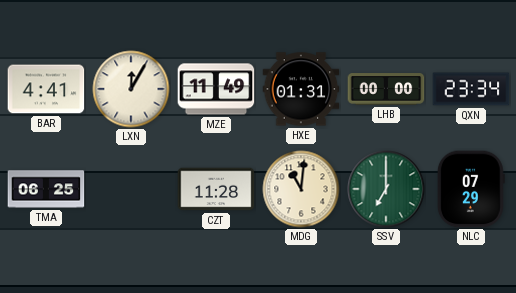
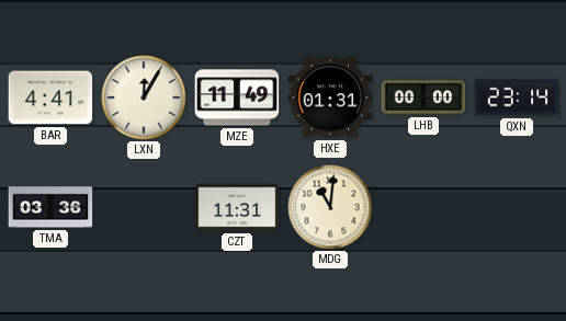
QXN: 23:34 -> 23:14
TMA: 06:25 -> 03:36
CZT: 11:28 -> 11:31
SSV: 7:00 -> none
NLC: 07:29 -> none
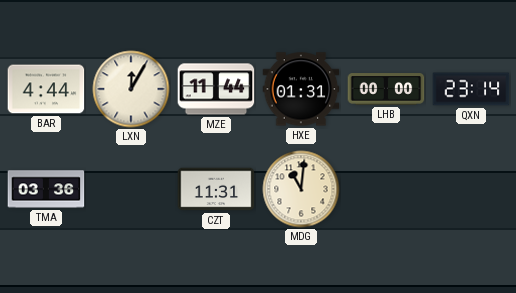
BAR: 4:41 -> 4:44
MZE: 11:49 -> 11:44
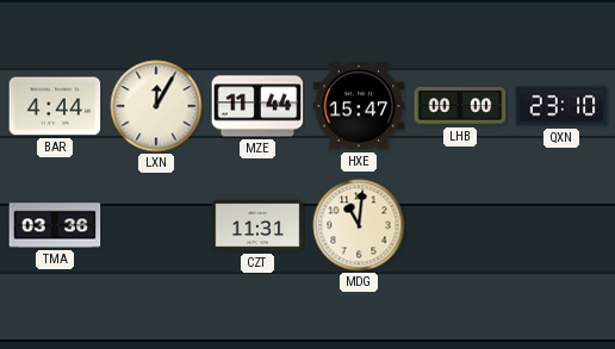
HXE: 01:31 -> 15:47
QXN: 23:14 -> 23:10
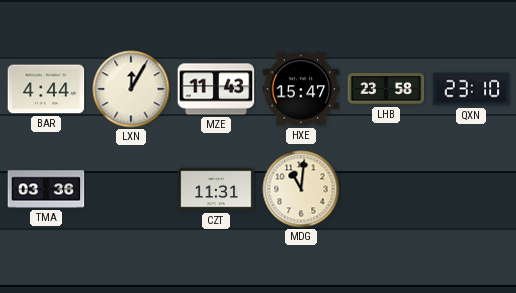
MZE: 11:44 -> 11:43
LHB: 00:00 -> 23:58
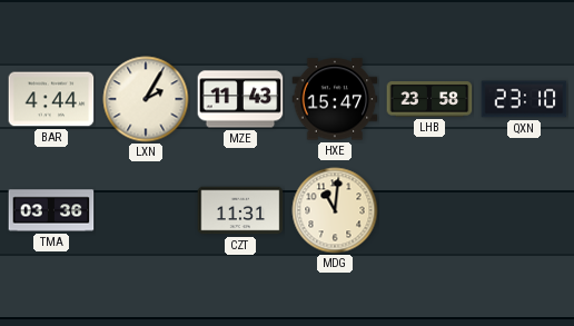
LXN: 12:05 -> 2:05
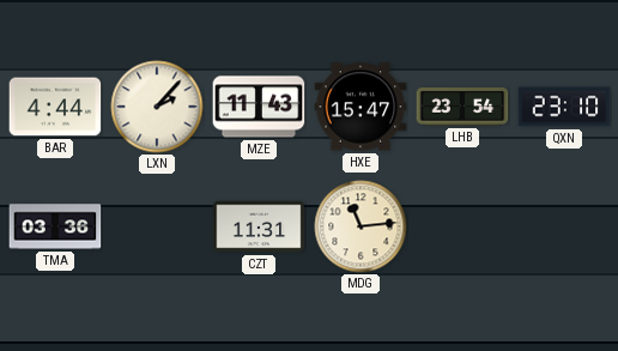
LXN: 2:05 -> 2:07
LHB: 23:58 -> 23:54
MDG: 11:01 -> 11:14
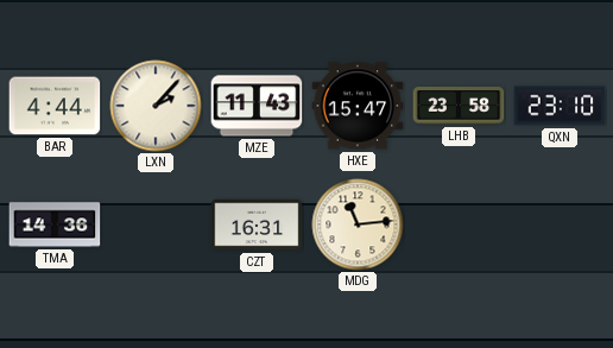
LHB: 23:54 -> 23:58
TMA: 03:36 -> 14:36
CZT: 11:31 -> 16:31
